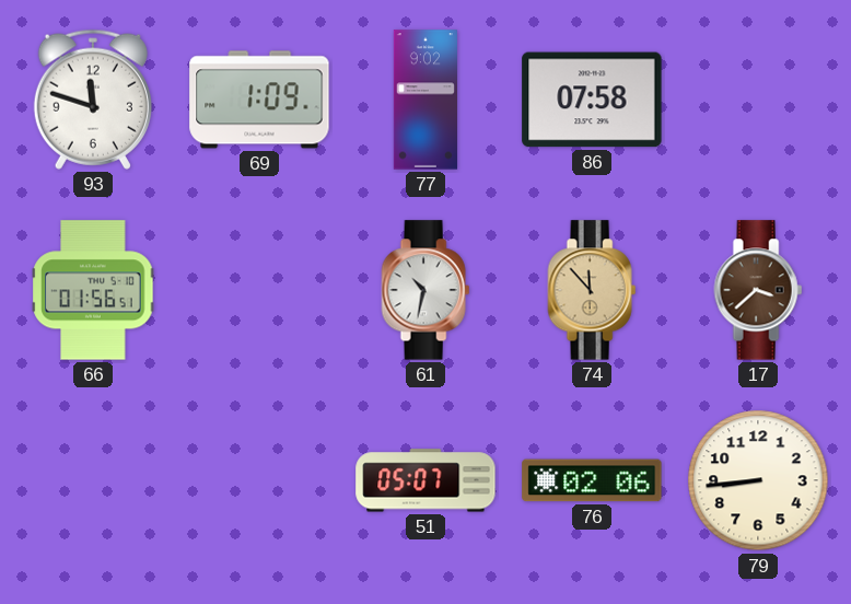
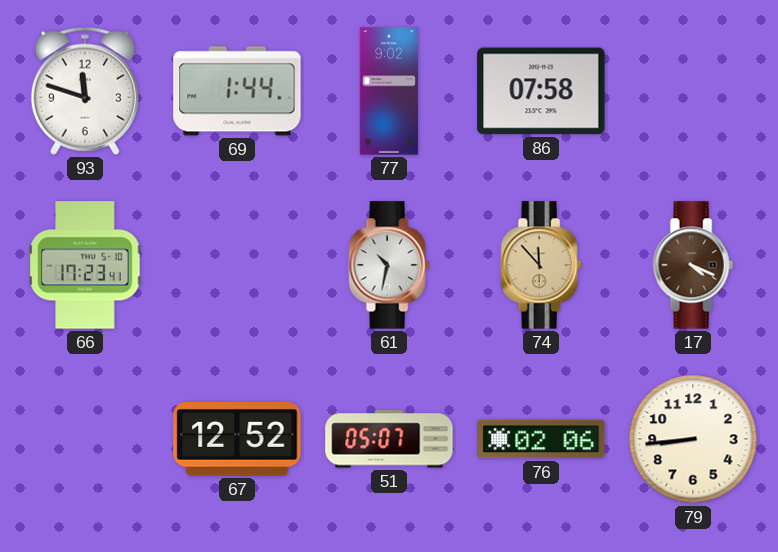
69: 1:09 -> 1:44
66: 01:56 -> 17:23
17: 3:38 -> 4:19
67: none -> 12:52
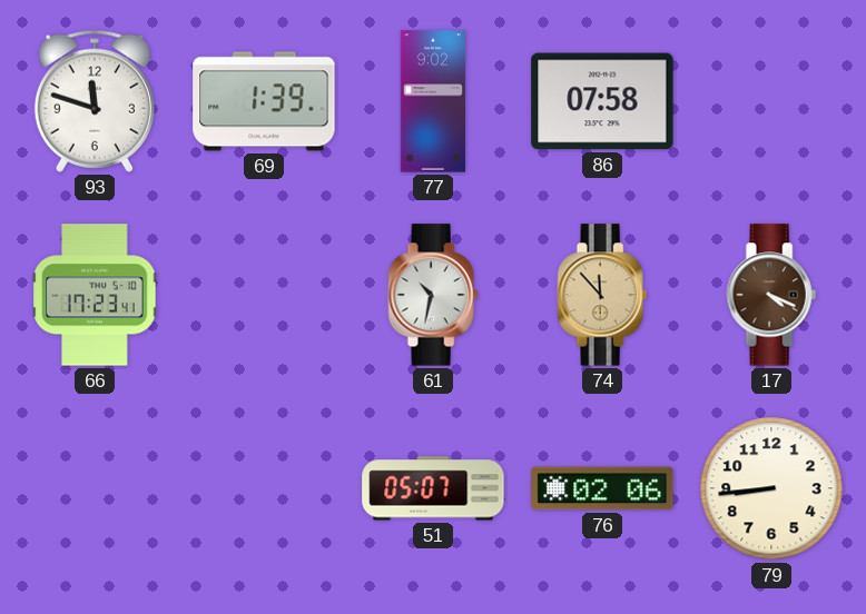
69: 1:44 -> 1:39
67: 12:52 -> none
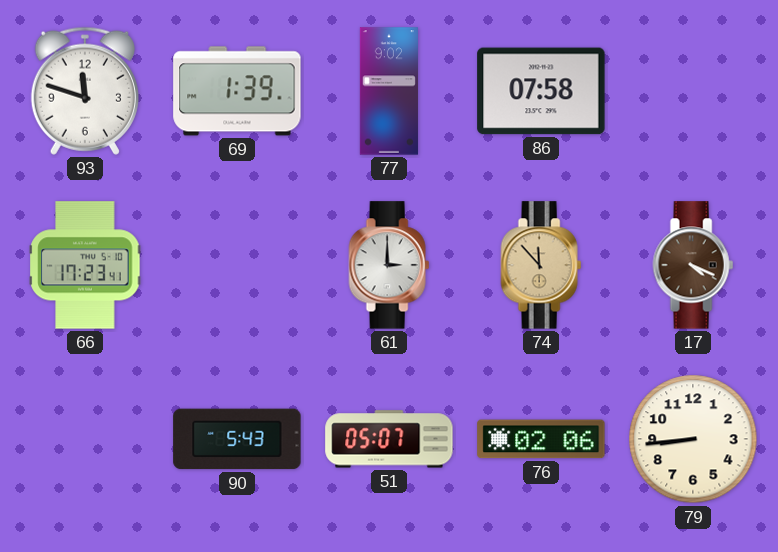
61: 10:32 -> 3:00
90: none -> 5:43
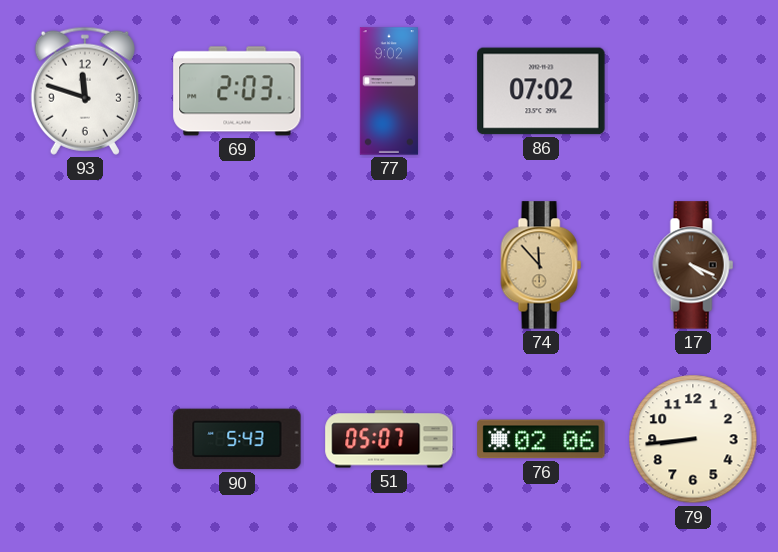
69: 1:39 -> 2:03
86: 07:58 -> 07:02
66: 17:23 -> none
61: 3:00 -> none
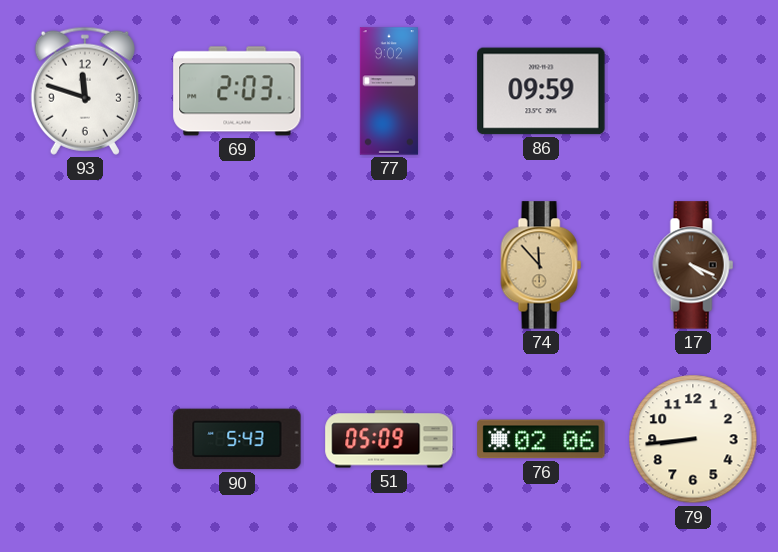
86: 07:02 -> 09:59
51: 05:07 -> 05:09
